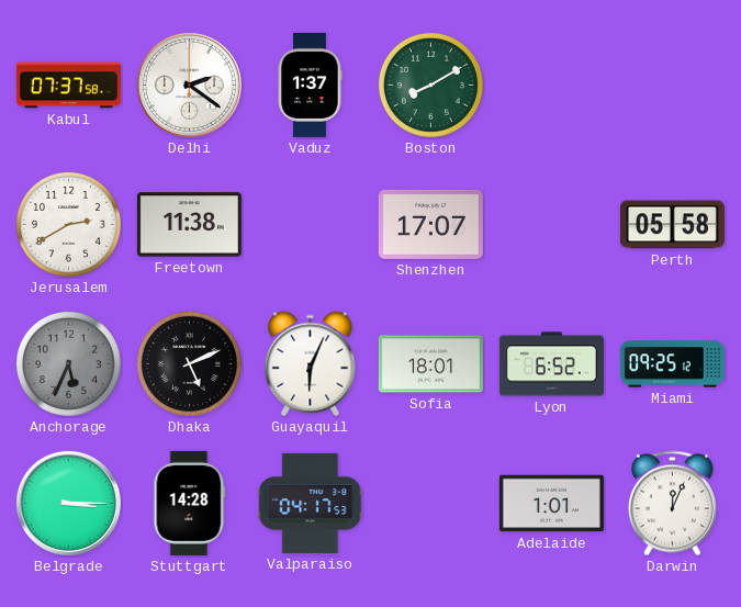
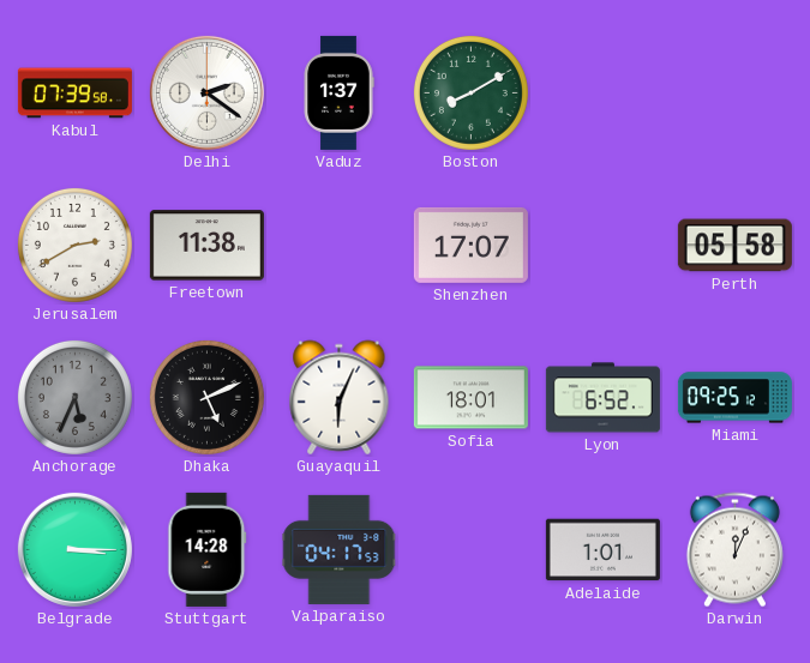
Kabul: 07:37 -> 07:39
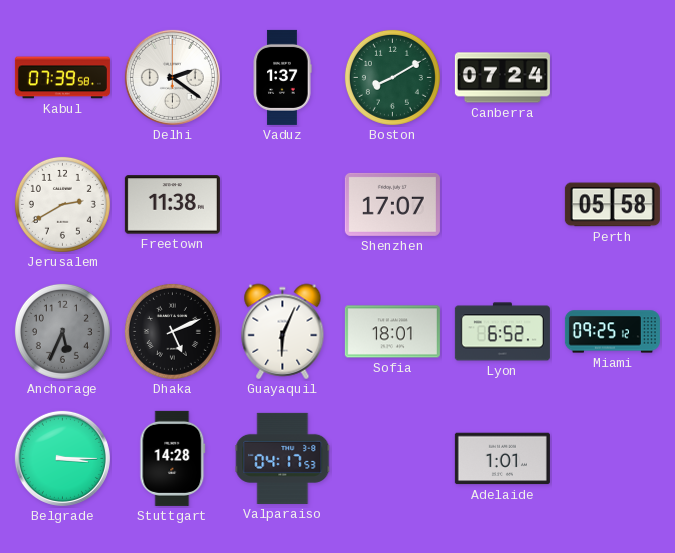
Canberra: none -> 07:24
Darwin: 12:04 -> none
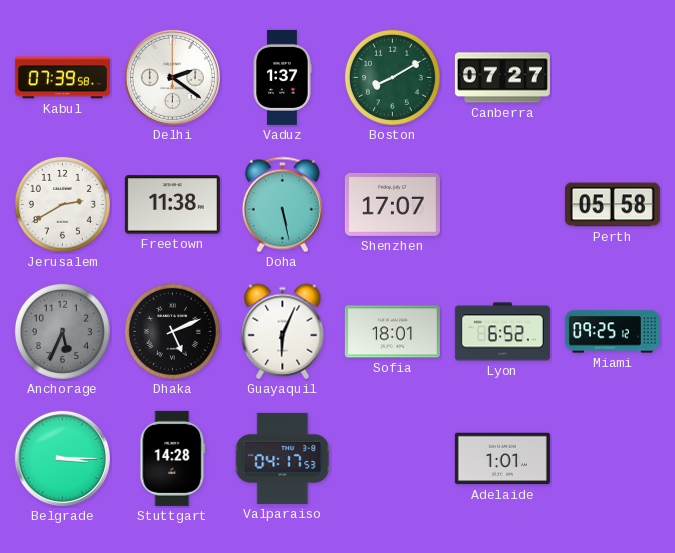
Canberra: 07:24 -> 07:27
Doha: none -> 5:28
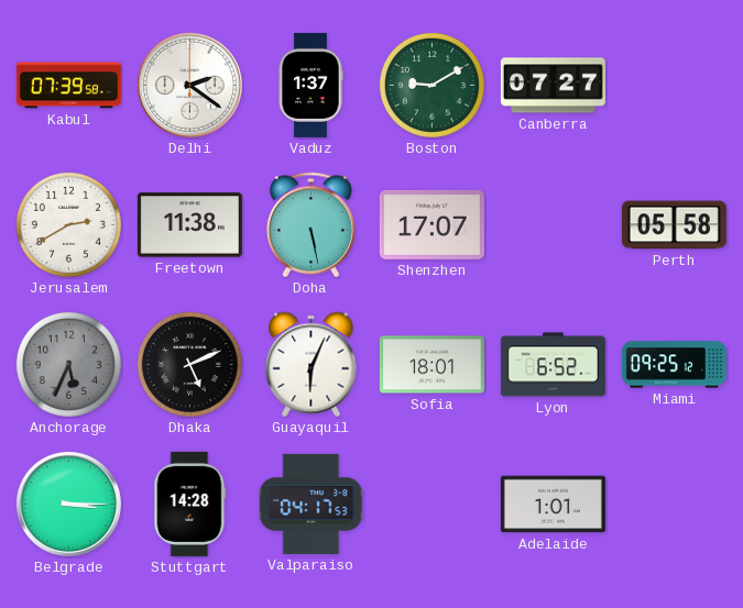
Boston: 8:10 -> 9:10
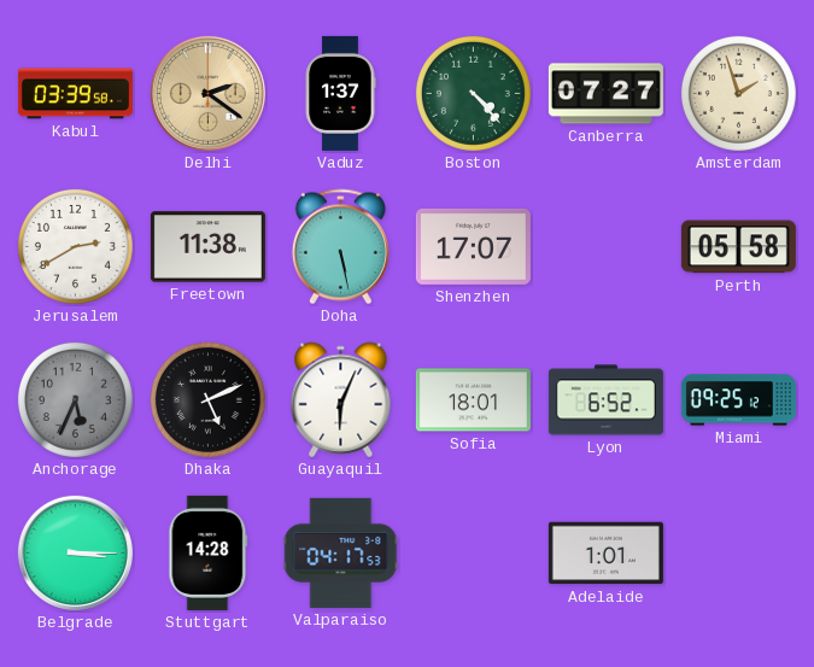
Kabul: 07:39 -> 03:39
Delhi dial: white -> champagne
Boston: 9:10 -> 4:23
Amsterdam: none -> 1:57
